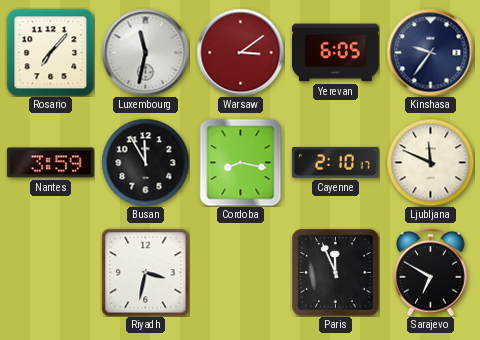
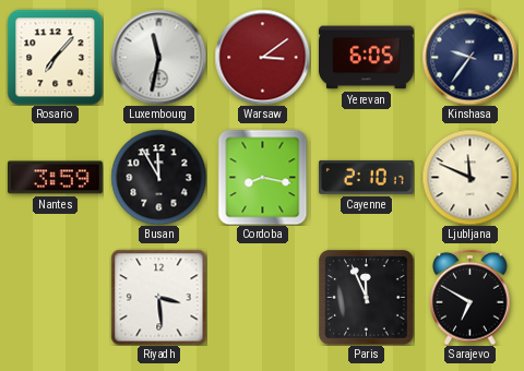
Riyadh: 3:32 -> 3:29
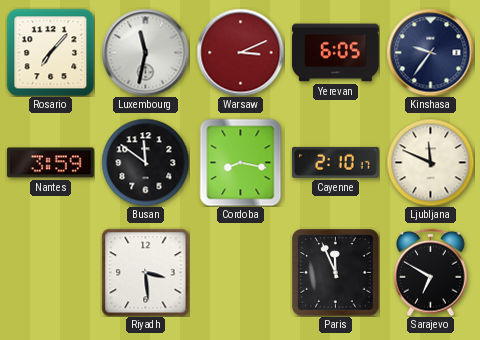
Warsaw: 3:09 -> 3:11
Busan: 11:55 -> 11:51
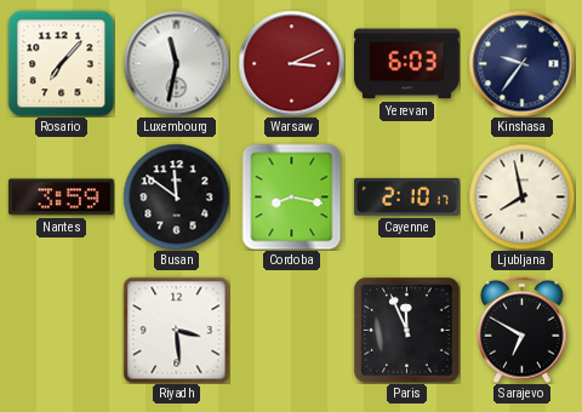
Yerevan: 6:05 -> 6:03
Ljubljana: 11:49 -> 7:58
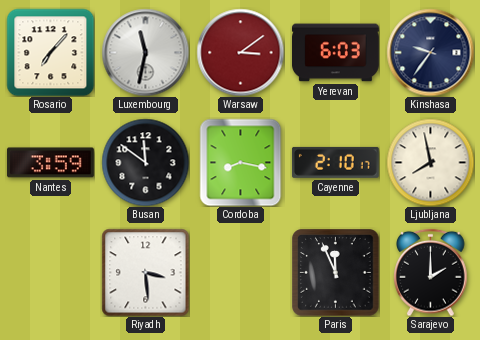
Warsaw: 3:11 -> 3:09
Sarajevo: 6:50 -> 2:00
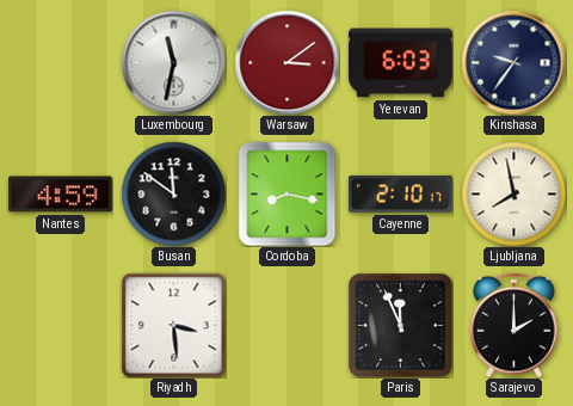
Rosario: 7:07 -> none
Nantes: 3:59 -> 4:59
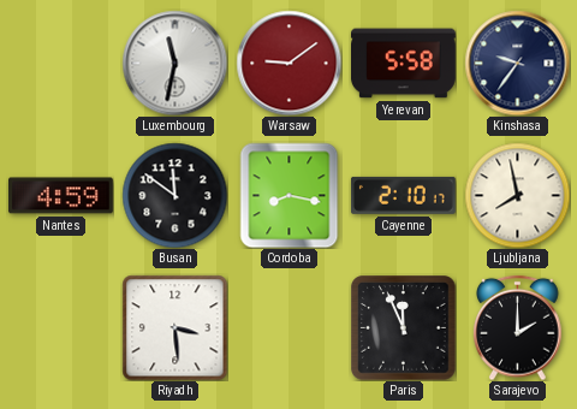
Warsaw: 3:09 -> 9:09
Yerevan: 6:03 -> 5:58
